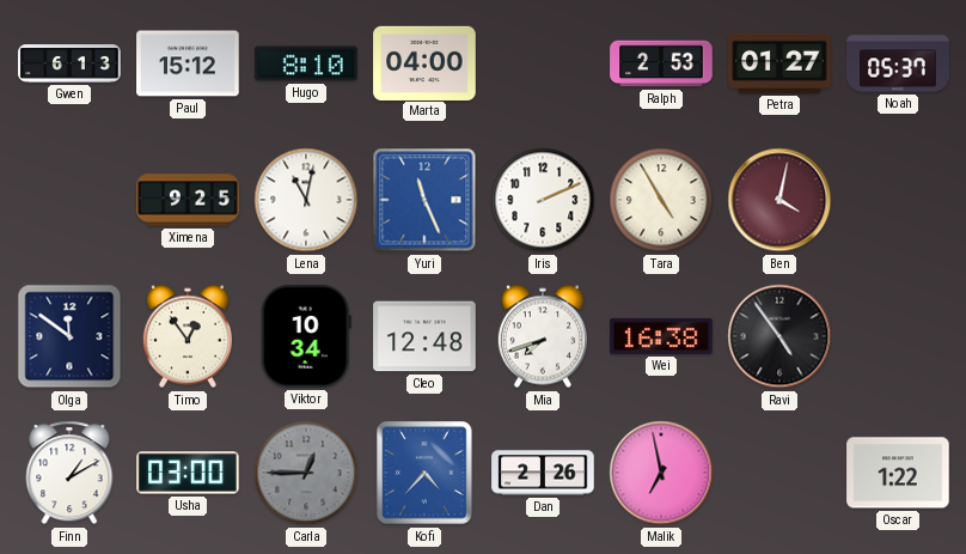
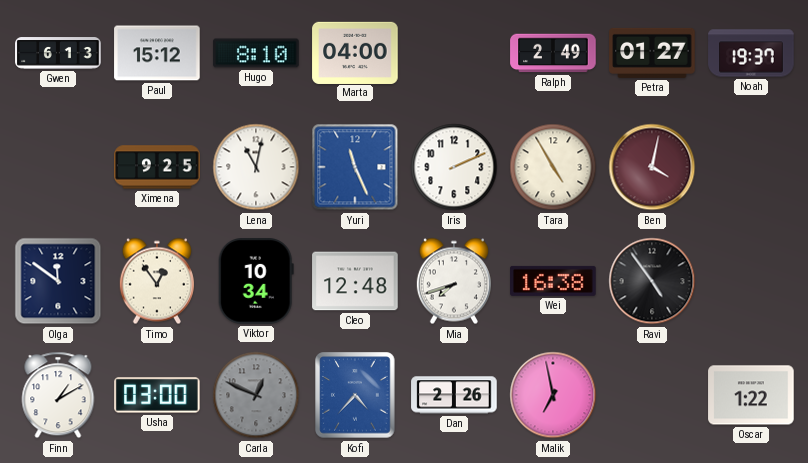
Ralph: 2:53 -> 2:49
Noah: 05:37 -> 19:37
Carla: 12:45 -> 12:49
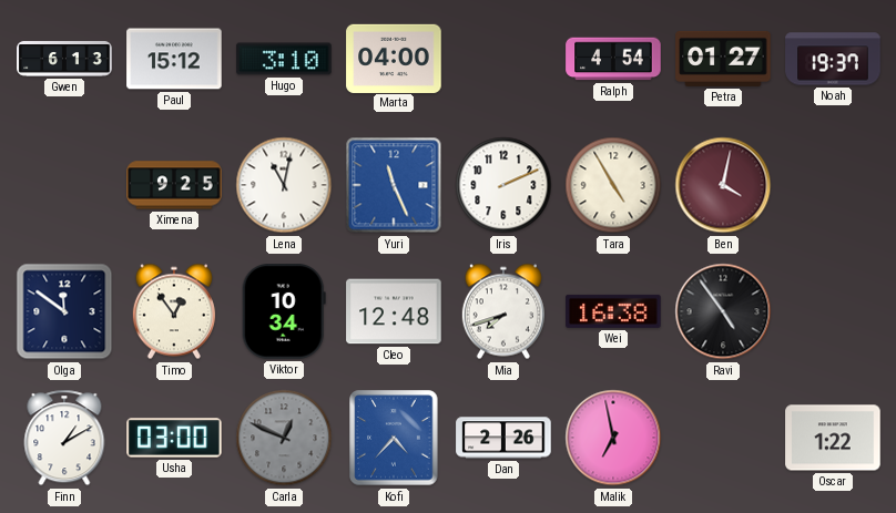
Hugo: 8:10 -> 3:10
Ralph: 2:49 -> 4:54
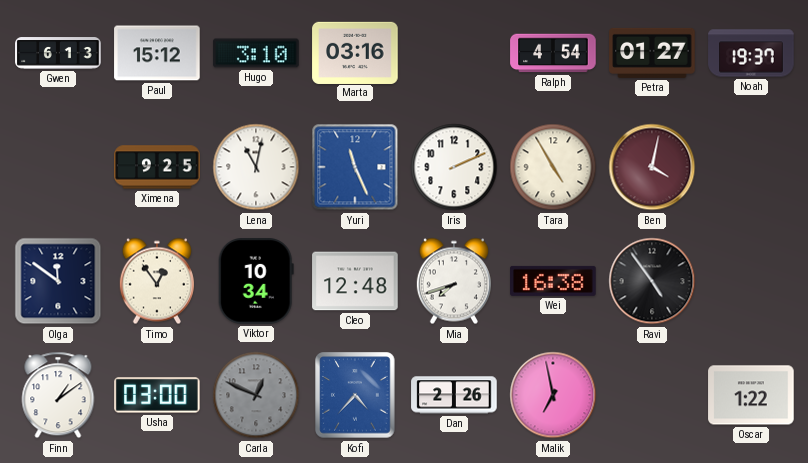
Marta: 04:00 -> 03:16
Finn: 1:10 -> 1:09
